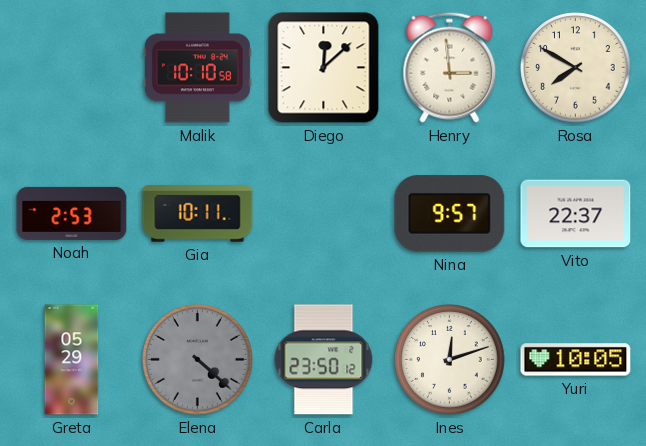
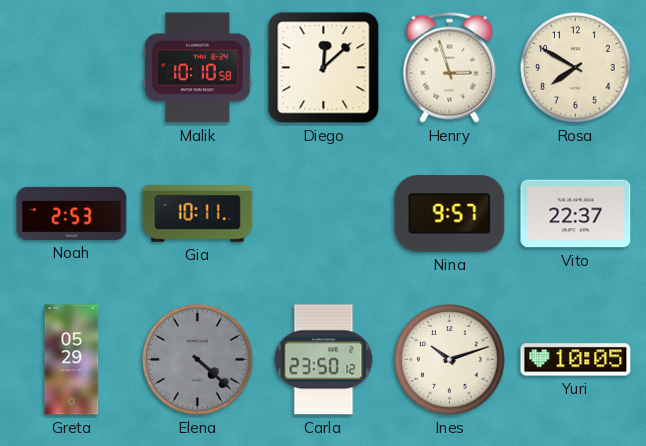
Henry: 2:59 -> 2:57
Ines: 12:12 -> 10:12
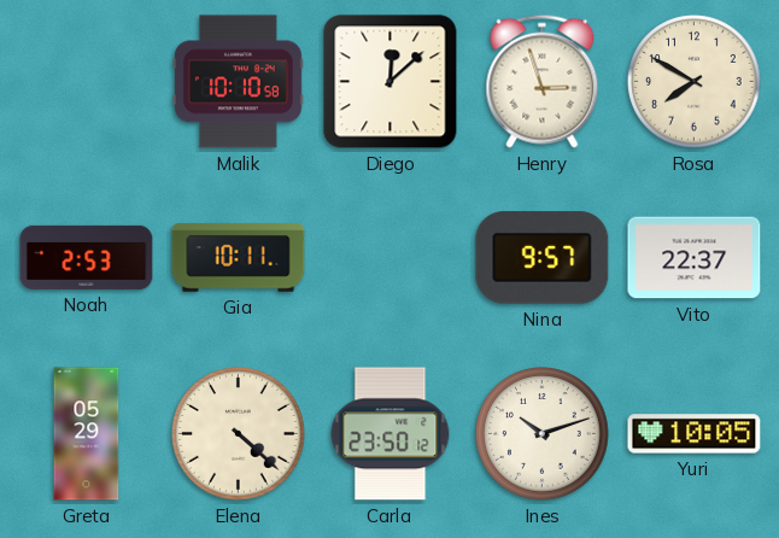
Elena dial: grey -> cream
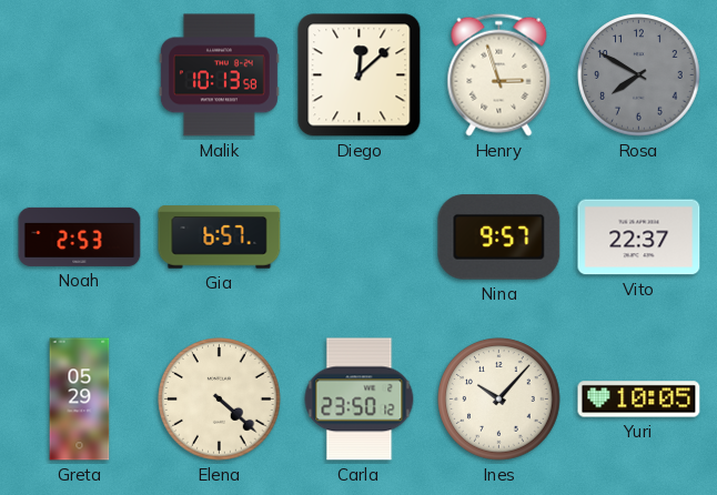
Malik: 10:10 -> 10:13
Rosa dial: cream -> grey
Gia: 10:11 -> 6:57
Ines: 10:12 -> 10:07
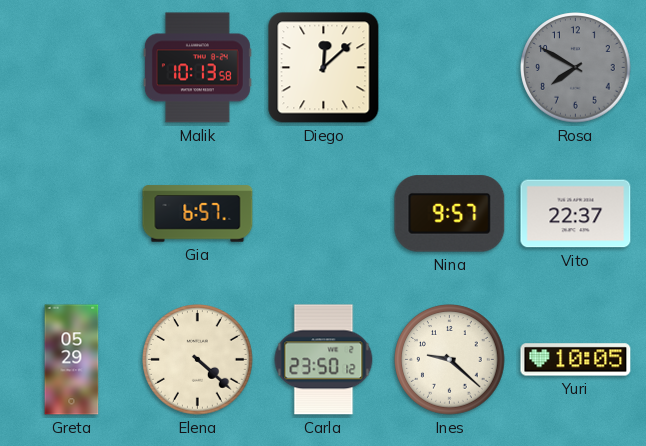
Henry: 2:57 -> none
Noah: 2:53 -> none
Ines: 10:07 -> 9:22
